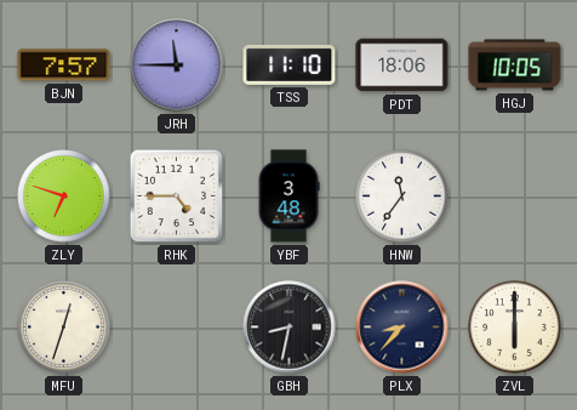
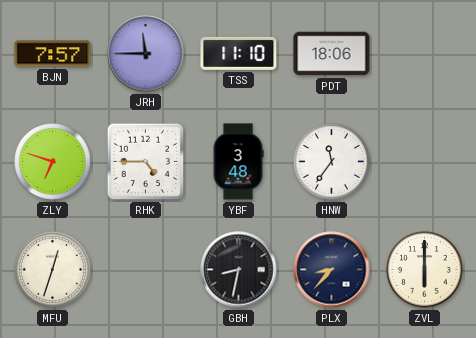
HGJ: 10:05 -> none
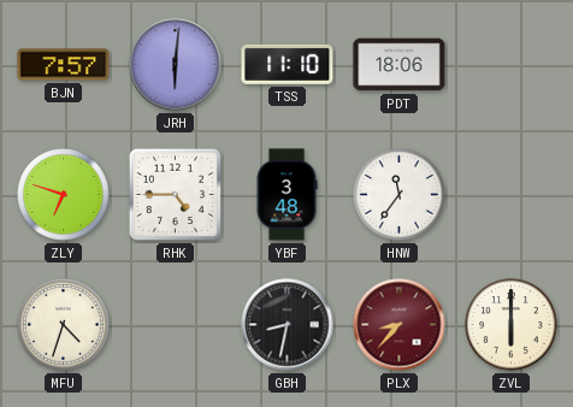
JRH: 11:45 -> 6:01
MFU: 12:33 -> 4:33
PLX dial: navy -> burgundy
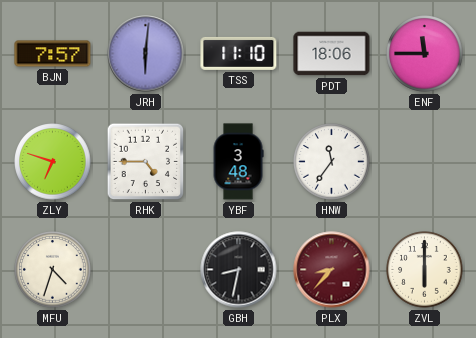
ENF: none -> 11:45
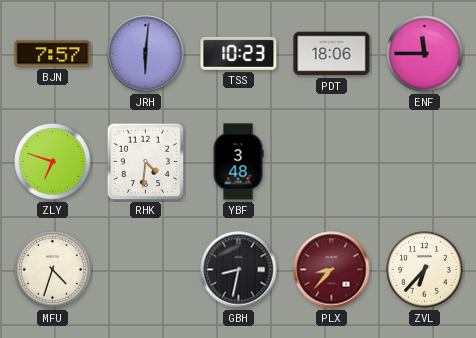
TSS: 11:10 -> 10:23
RHK: 4:45 -> 4:31
HNW: 11:36 -> none
ZVL: 6:00 -> 6:37
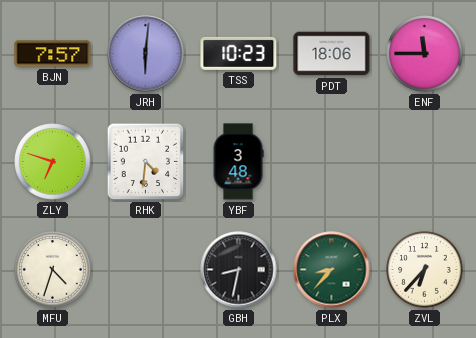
PLX dial: burgundy -> green
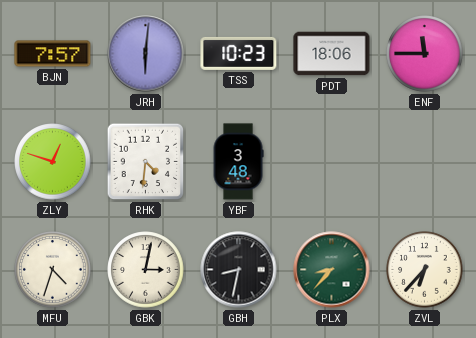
ZLY: 6:48 -> 12:48
GBK: none -> 3:02
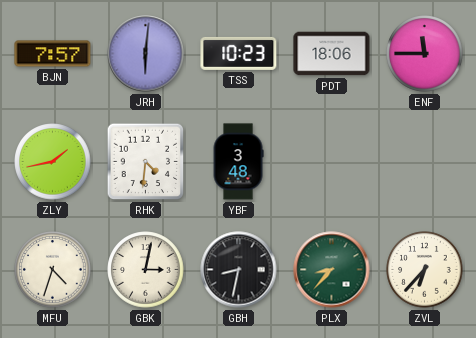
ZLY: 12:48 -> 1:43
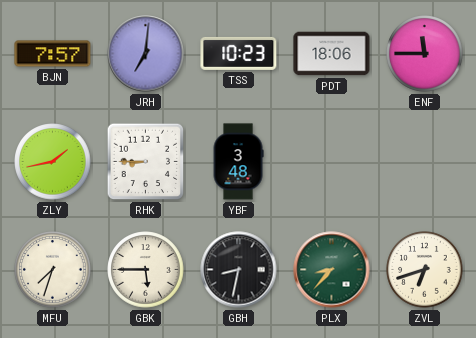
JRH: 6:01 -> 7:01
RHK: 4:31 -> 8:45
MFU: 4:33 -> 7:33
GBK: 3:02 -> 5:45
ZVL: 6:37 -> 6:42
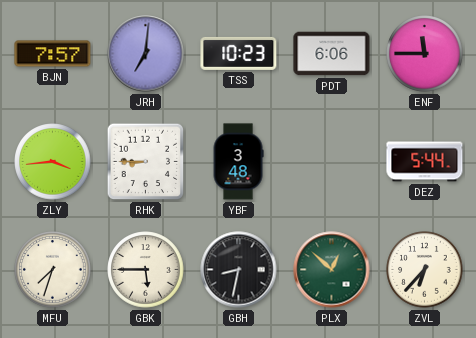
PDT: 18:06 -> 6:06
ZLY: 1:43 -> 3:44
DEZ: none -> 5:44
PLX: 8:37 -> 12:52
ZVL: 6:42 -> 6:37
